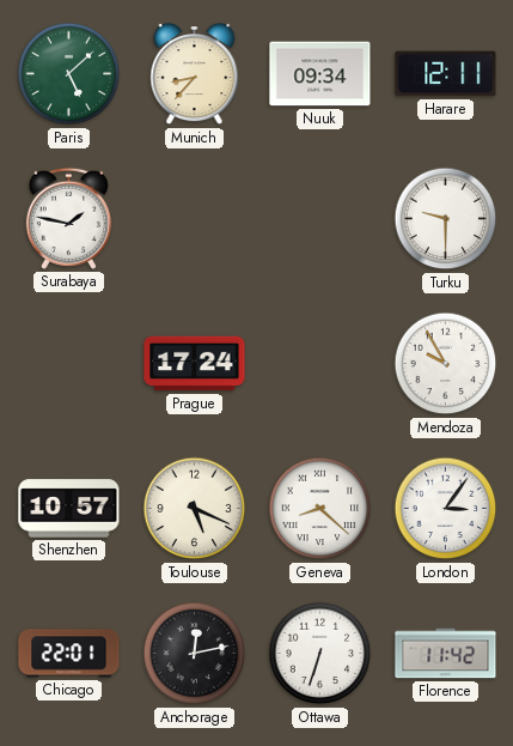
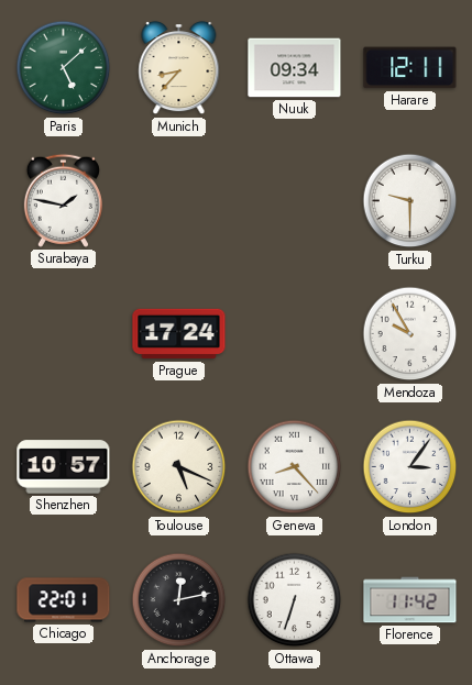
Geneva: 8:22 -> 8:23
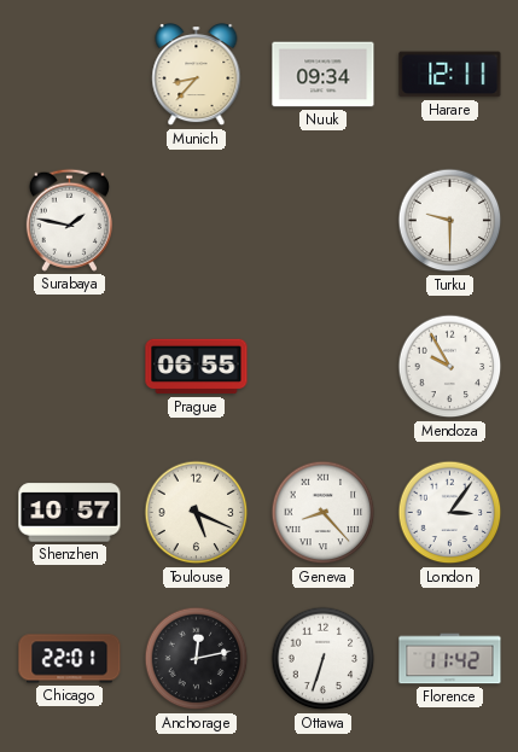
Paris: 5:08 -> none
Prague: 17:24 -> 06:55
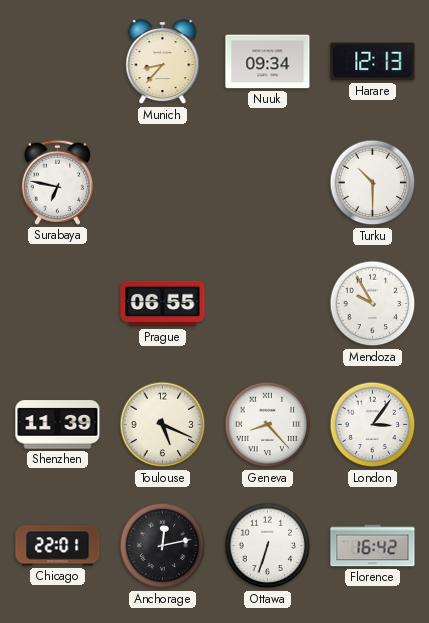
Harare: 12:11 -> 12:13
Surabaya: 1:47 -> 6:47
Turku: 9:30 -> 10:30
Shenzhen: 10:57 -> 11:39
Florence: 11:42 -> 16:42
